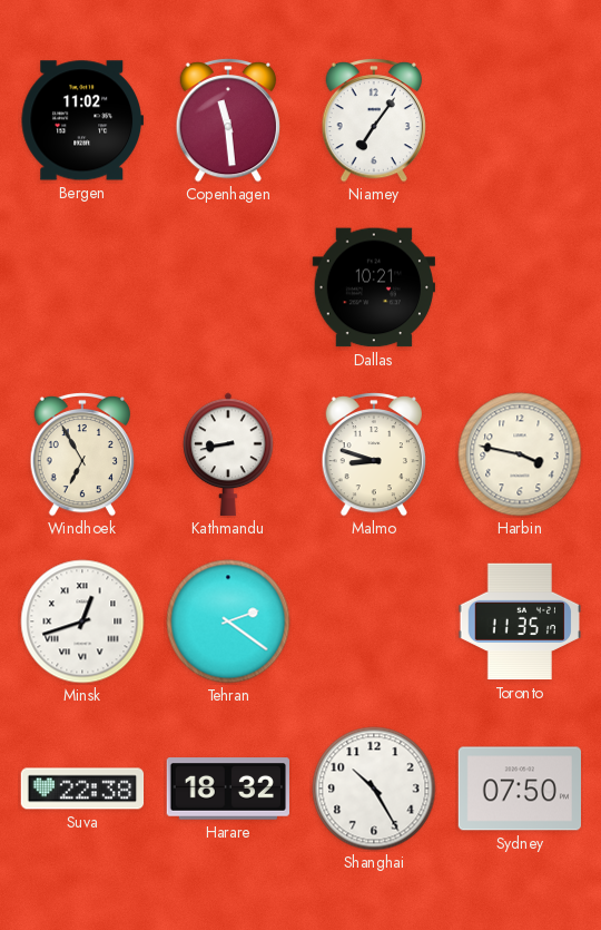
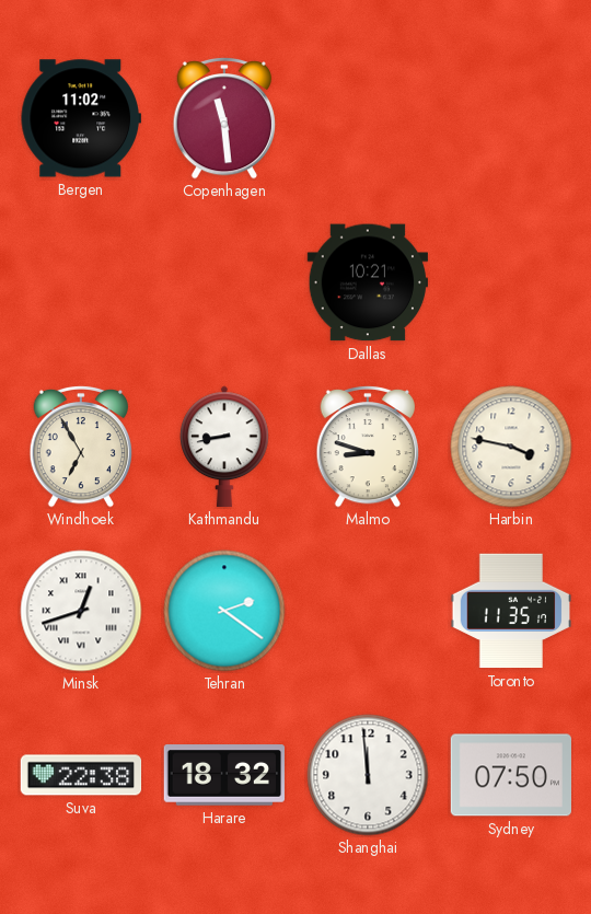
Niamey: 7:06 -> none
Shanghai: 10:25 -> 11:59
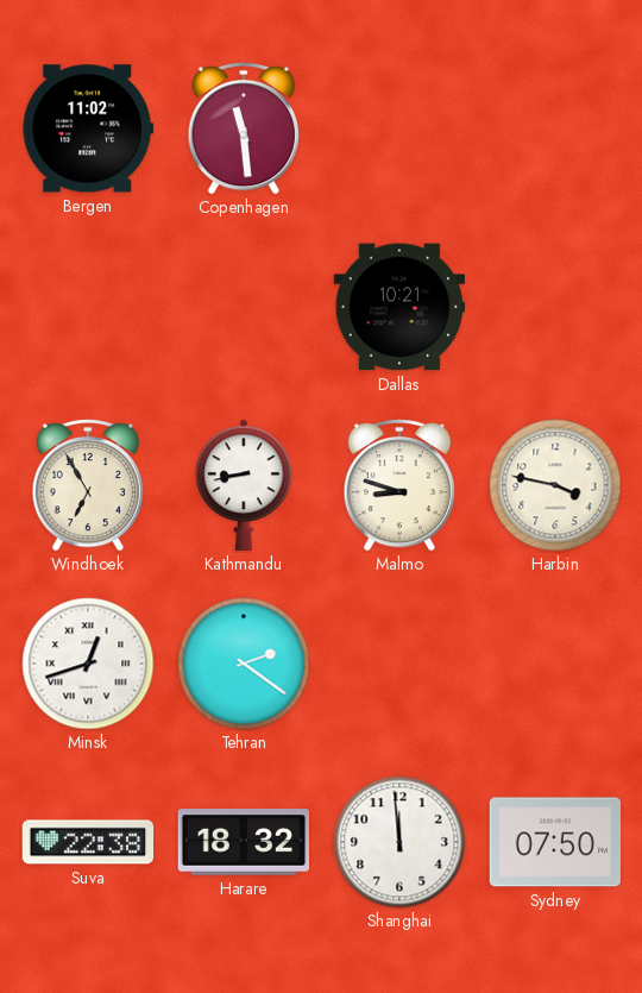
Toronto: 11:35 -> none
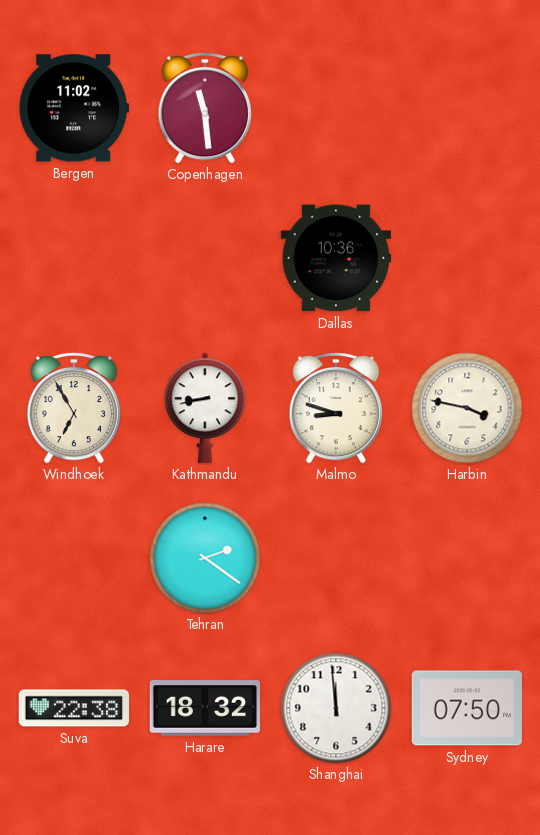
Dallas: 10:21 -> 10:36
Minsk: 12:42 -> none
